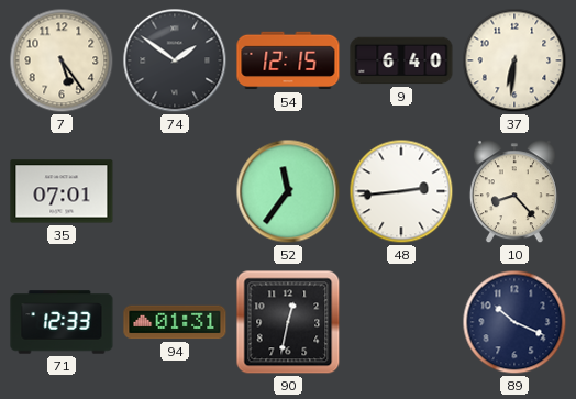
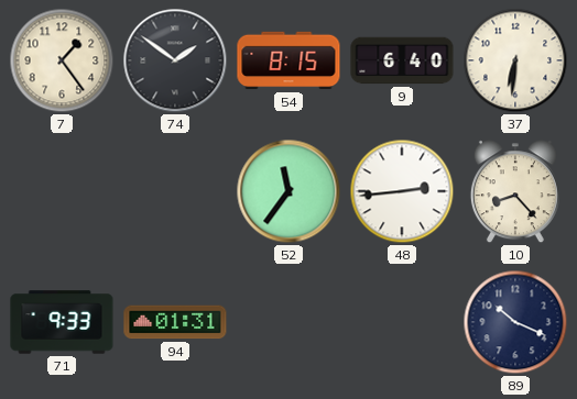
7: 5:24 -> 1:24
54: 12:15 -> 8:15
35: 07:01 -> none
71: 12:33 -> 9:33
90: 12:32 -> none
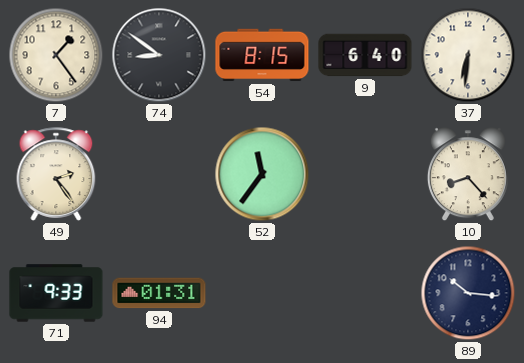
74: 1:51 -> 8:51
49: none -> 2:24
48: 2:44 -> none
89: 10:19 -> 10:16
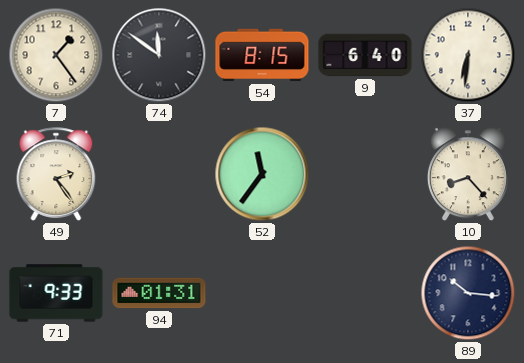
74: 8:51 -> 11:51
